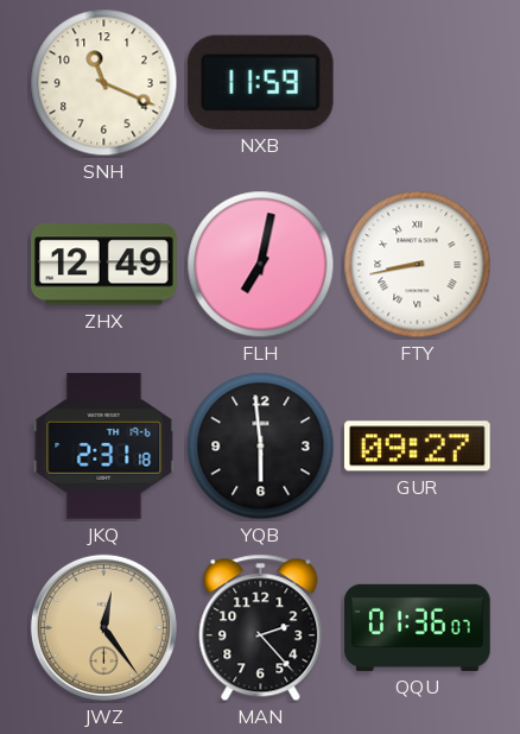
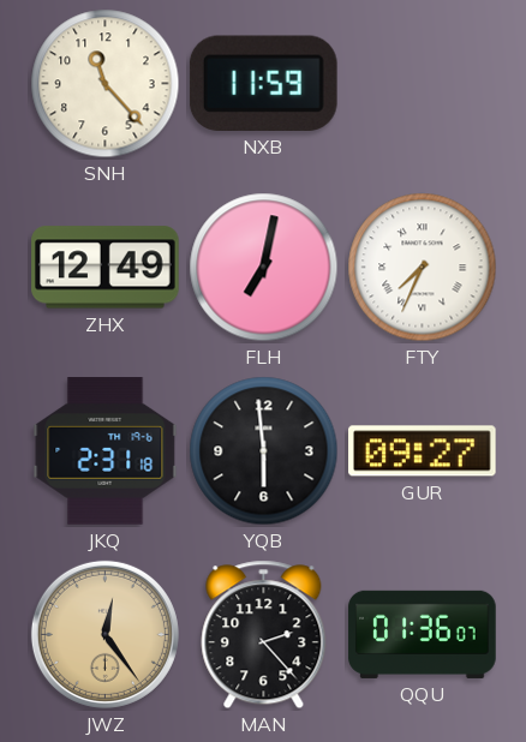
SNH: 11:19 -> 11:23
FTY: 8:43 -> 7:34
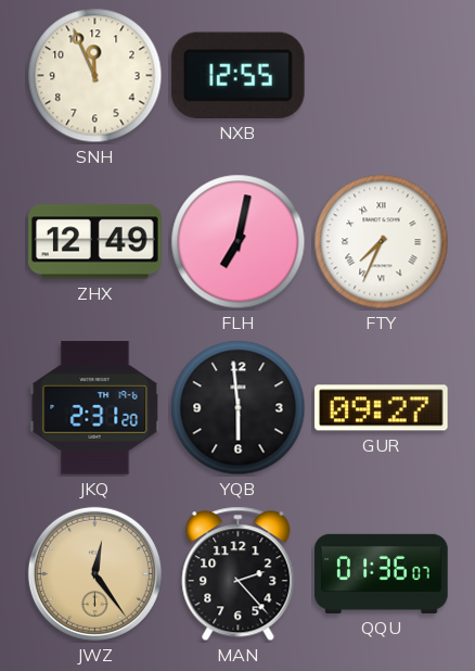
SNH: 11:23 -> 11:56
NXB: 11:59 -> 12:55
JKQ: 2:31:18 -> 2:31:20
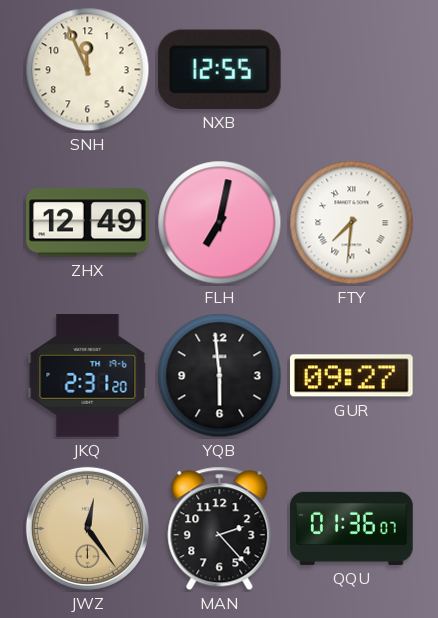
FTY: 7:34 -> 7:31
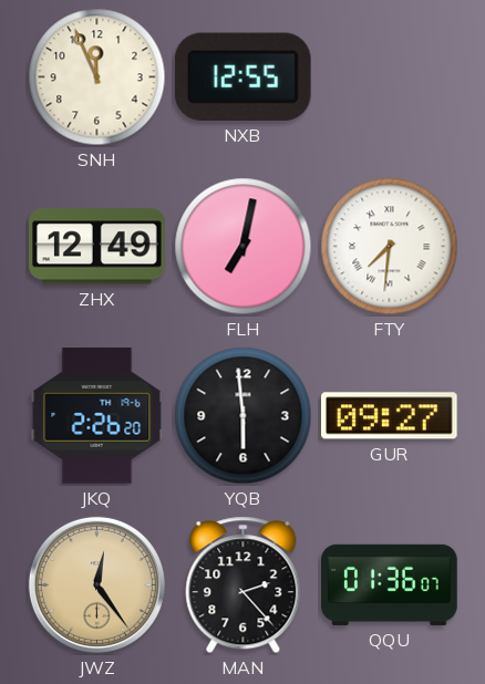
JKQ: 2:31 -> 2:26
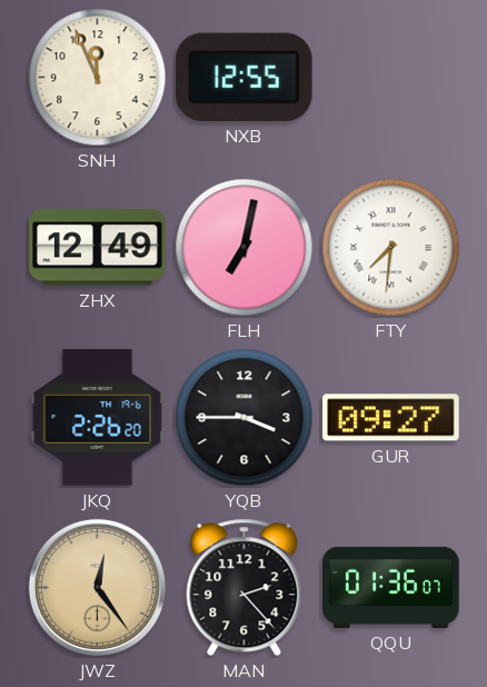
YQB: 5:59 -> 3:45
